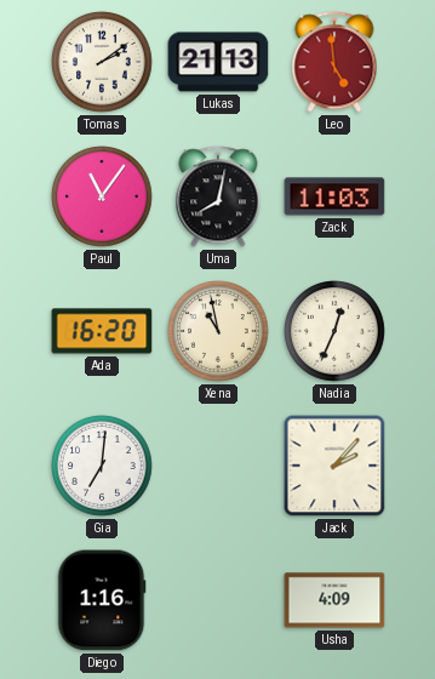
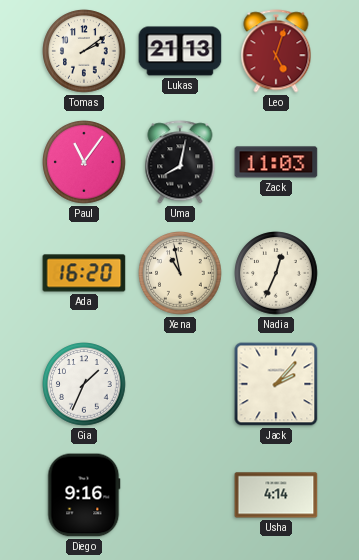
Leo: 4:59 -> 5:03
Gia: 7:01 -> 1:34
Diego: 1:16 -> 9:16
Usha: 4:09 -> 4:14
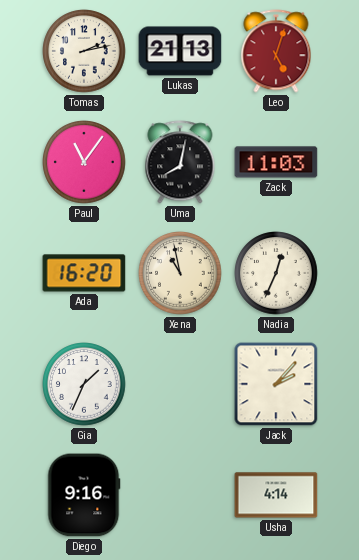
Tomas: 2:09 -> 2:13
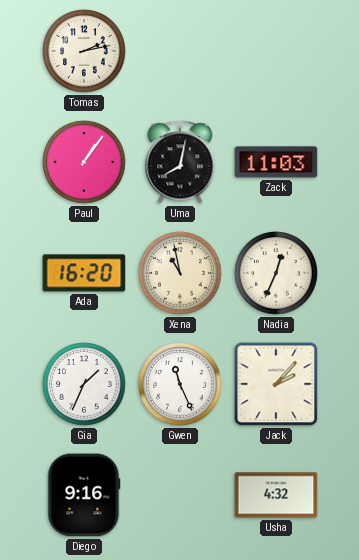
Lukas: 21:13 -> none
Leo: 5:03 -> none
Paul: 11:06 -> 1:06
Gwen: none -> 11:26
Usha: 4:14 -> 4:32
